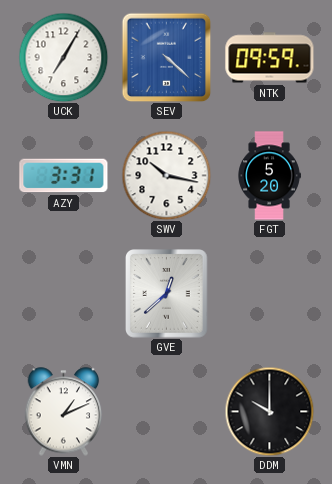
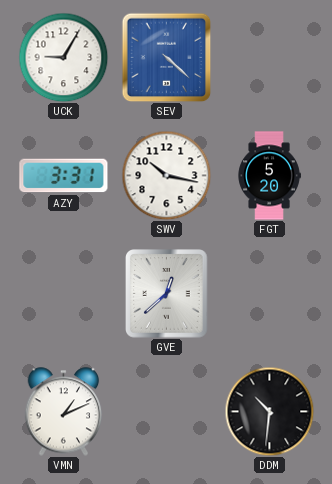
UCK: 7:05 -> 9:05
NTK: 09:59 -> none
DDM: 10:00 -> 10:31
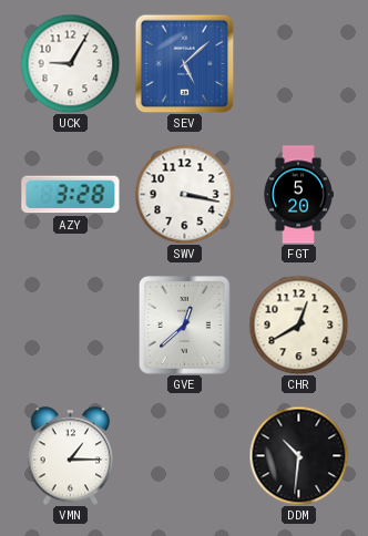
SEV: 4:22 -> 5:08
AZY: 3:31 -> 3:28
SWV: 10:17 -> 3:17
CHR: none -> 12:40
VMN: 1:11 -> 1:15
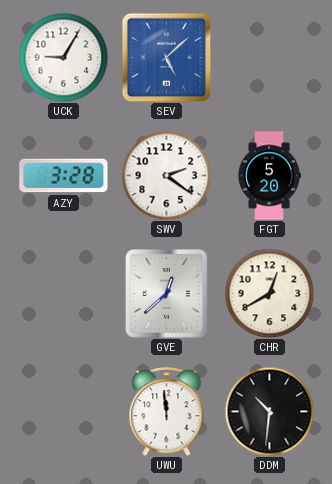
SWV: 3:17 -> 2:21
VMN: 1:15 -> none
UWU: none -> 11:59
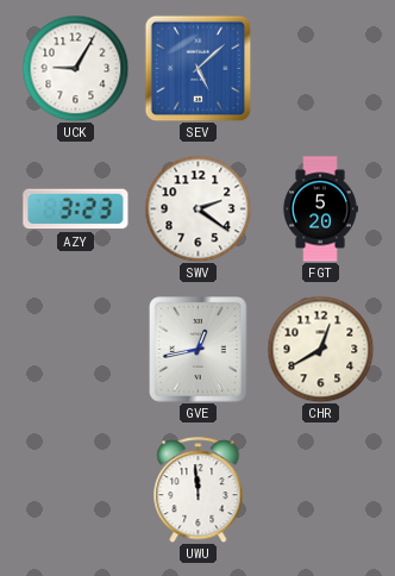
AZY: 3:28 -> 3:23
GVE: 12:38 -> 12:43
DDM: 10:31 -> none
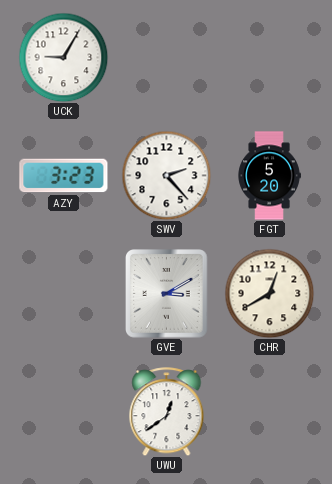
SEV: 5:08 -> none
SWV: 2:21 -> 2:23
GVE: 12:43 -> 3:10
UWU: 11:59 -> 12:39
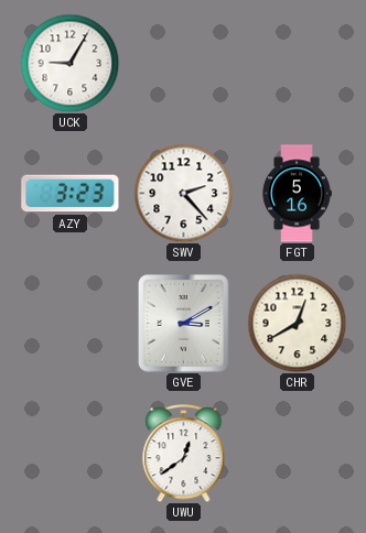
FGT: 5:20 -> 5:16
